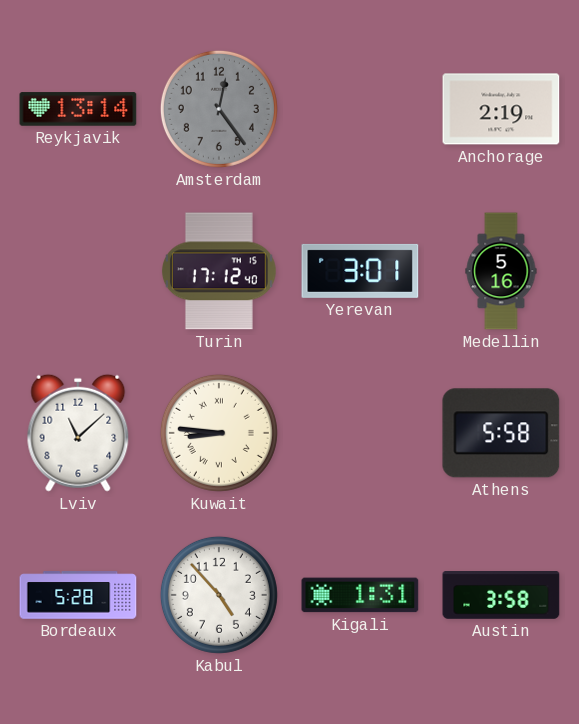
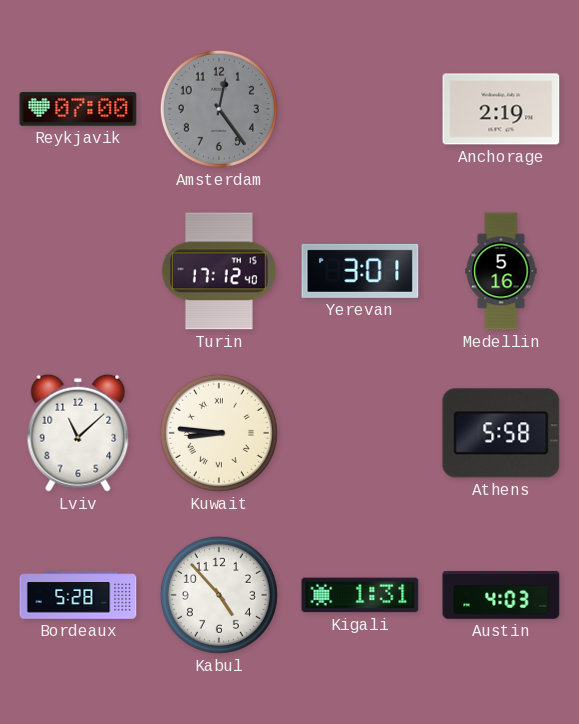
Reykjavik: 13:14 -> 07:00
Austin: 3:58 -> 4:03
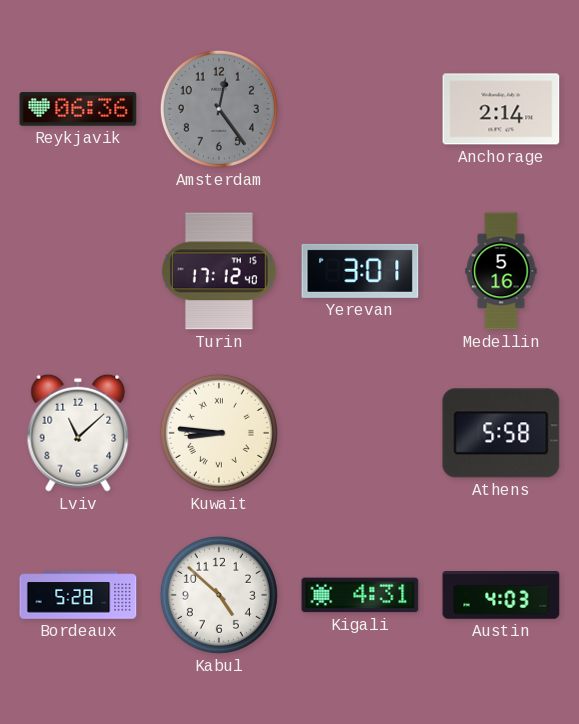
Reykjavik: 07:00 -> 06:36
Anchorage: 2:19 -> 2:14
Kabul: 4:53 -> 4:52
Kigali: 1:31 -> 4:31
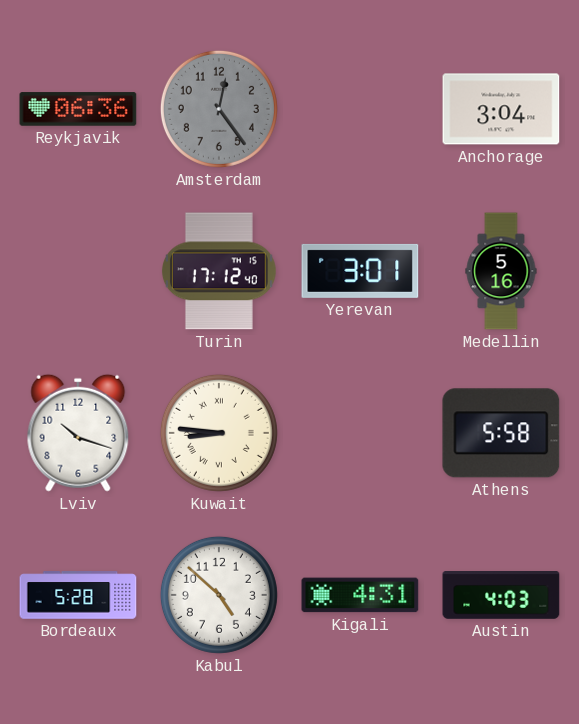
Anchorage: 2:14 -> 3:04
Lviv: 11:08 -> 10:18
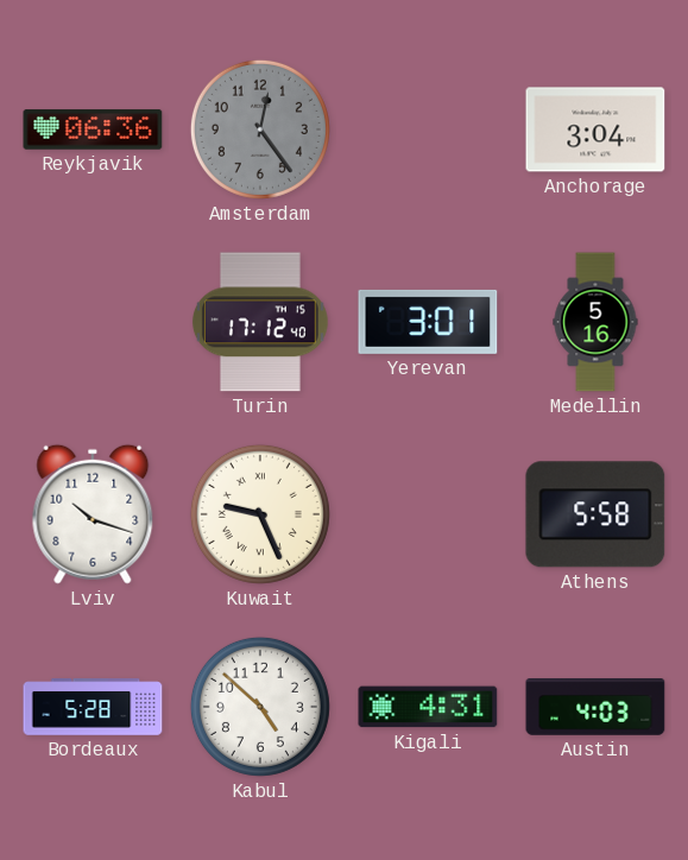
Kuwait: 8:46 -> 9:26
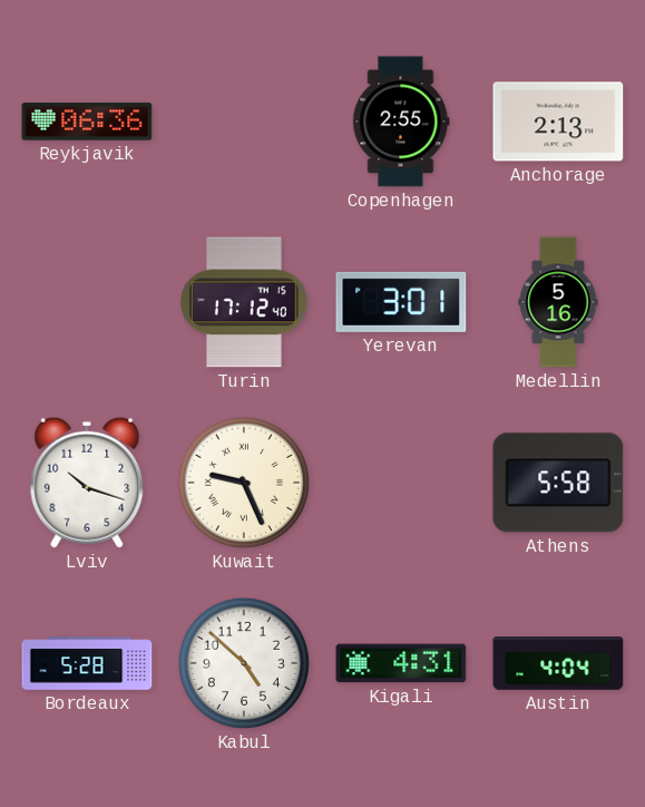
Amsterdam: 12:24 -> none
Copenhagen: none -> 2:55
Anchorage: 3:04 -> 2:13
Austin: 4:03 -> 4:04
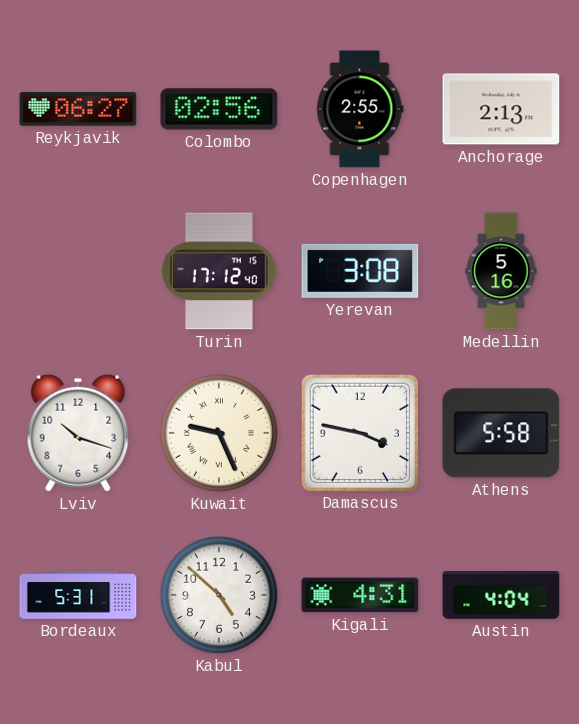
Reykjavik: 06:36 -> 06:27
Colombo: none -> 02:56
Yerevan: 3:01 -> 3:08
Damascus: none -> 3:47
Bordeaux: 5:28 -> 5:31
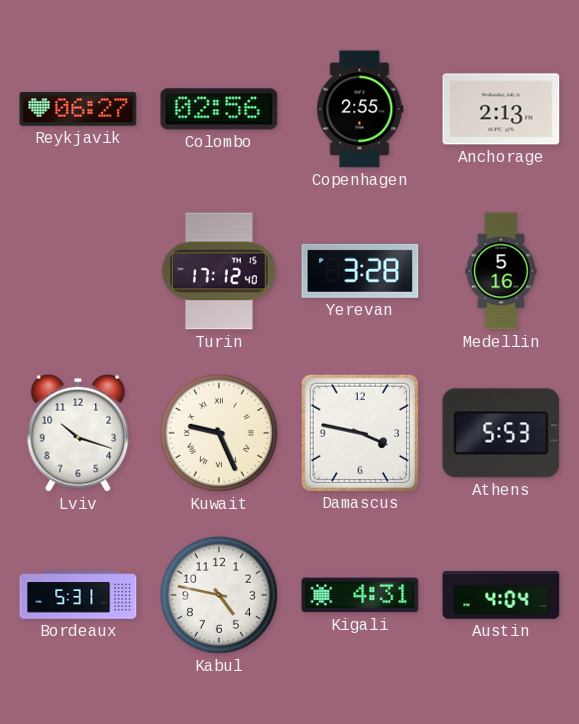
Yerevan: 3:08 -> 3:28
Athens: 5:58 -> 5:53
Kabul: 4:52 -> 4:47
